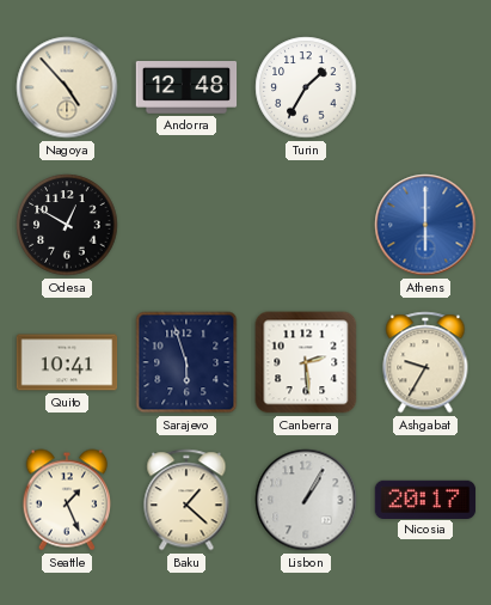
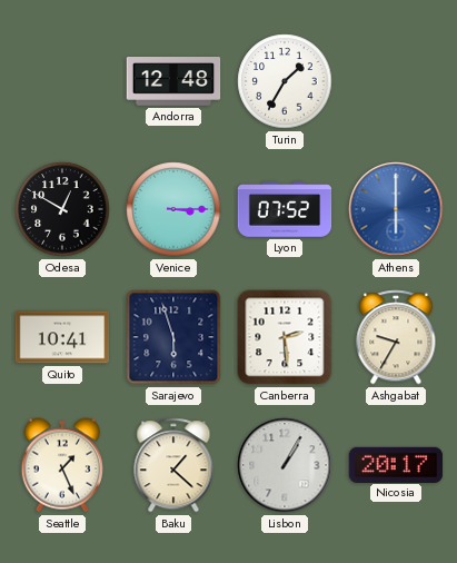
Nagoya: 4:53 -> none
Venice: none -> 3:15
Lyon: none -> 07:52
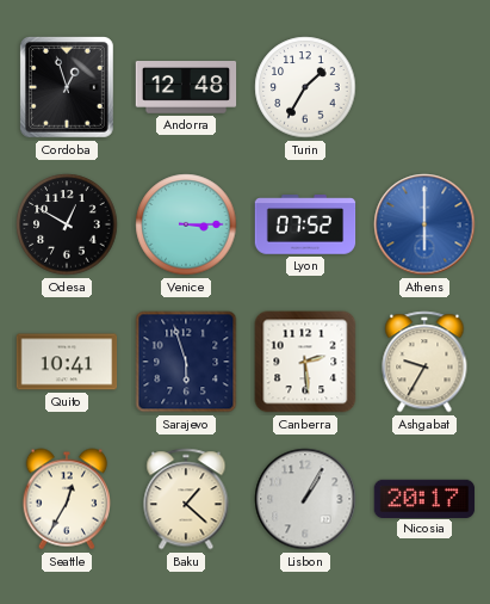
Cordoba: none -> 12:57
Seattle: 1:26 -> 12:35
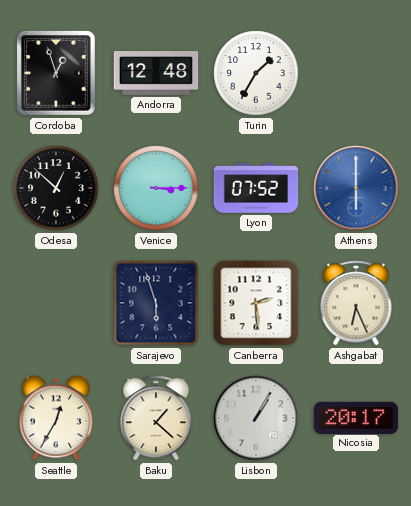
Odesa: 12:50 -> 12:52
Quito: 10:41 -> none
Ashgabat: 9:35 -> 6:26
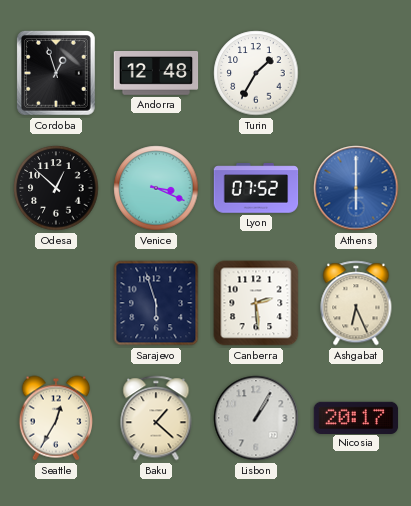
Venice: 3:15 -> 3:19
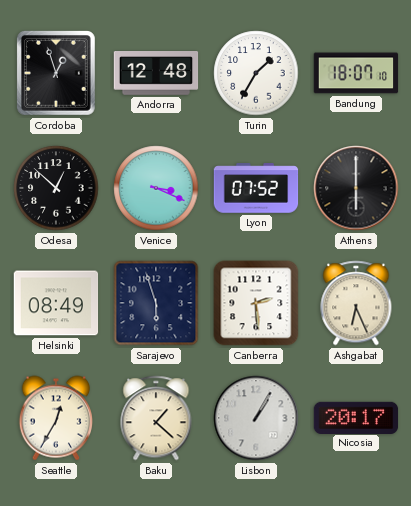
Bandung: none -> 18:07
Athens dial: blue -> black
Helsinki: none -> 08:49
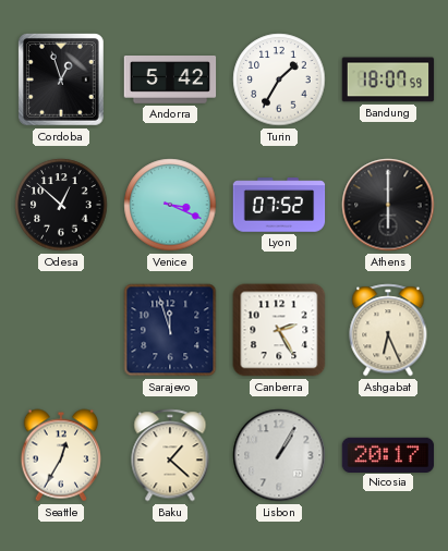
Andorra: 12:48 -> 5:42
Bandung: 18:07:10 -> 18:07:59
Helsinki: 08:49 -> none
Sarajevo: 5:57 -> 11:57
Canberra: 2:29 -> 2:25
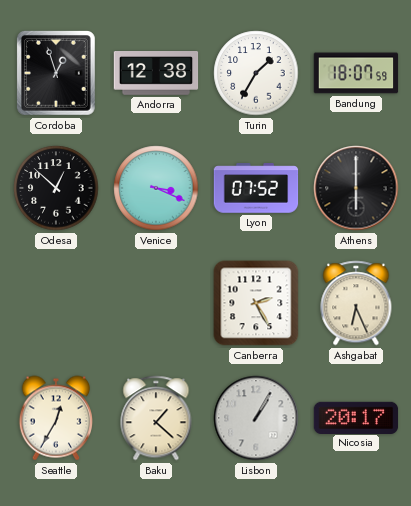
Andorra: 5:42 -> 12:38
Sarajevo: 11:57 -> none
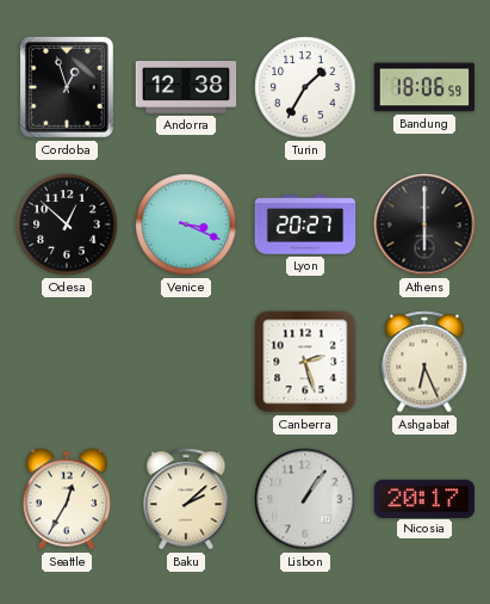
Bandung: 18:07 -> 18:06
Lyon: 07:52 -> 20:27
Canberra: 2:25 -> 2:27
Baku: 1:22 -> 2:08
Lisbon: 1:05 -> 1:06
